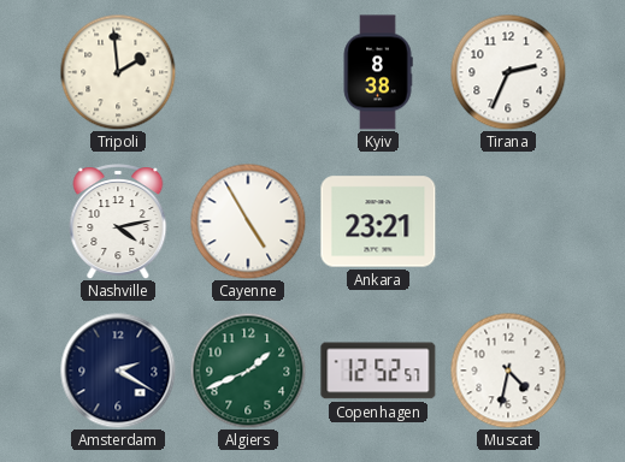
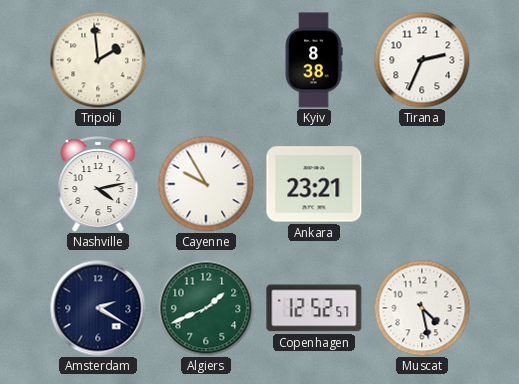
Cayenne: 4:55 -> 9:55
Muscat: 4:32 -> 4:28
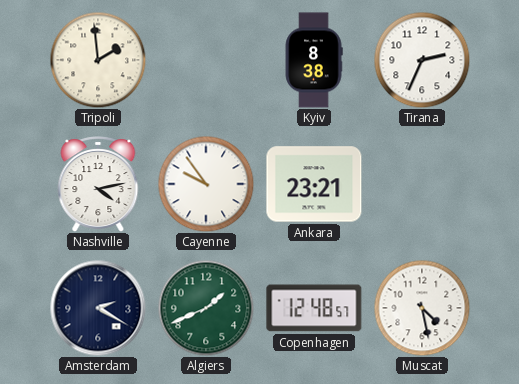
Cayenne: 9:55 -> 9:54
Copenhagen: 12:52 -> 12:48
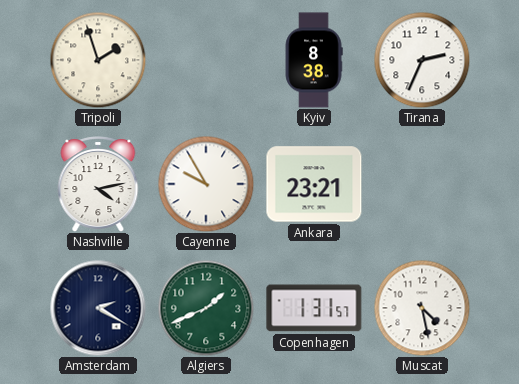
Tripoli: 1:59 -> 1:57
Cayenne: 9:54 -> 9:55
Copenhagen: 12:48 -> 1:31
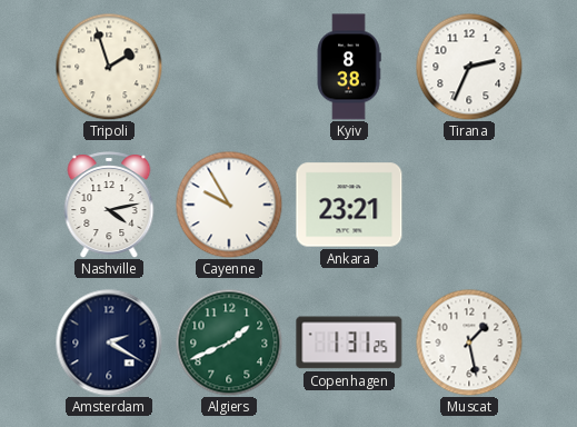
Copenhagen: 1:31:57 -> 1:31:25
Muscat: 4:28 -> 1:28
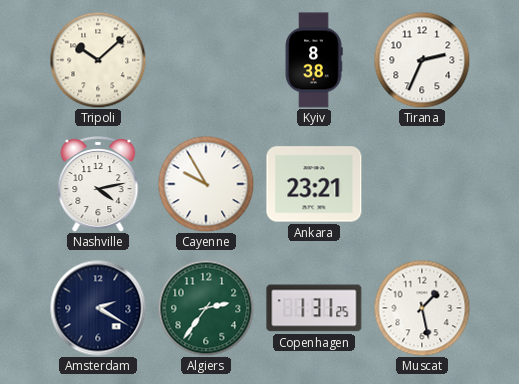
Tripoli: 1:57 -> 10:08
Algiers: 1:41 -> 2:36
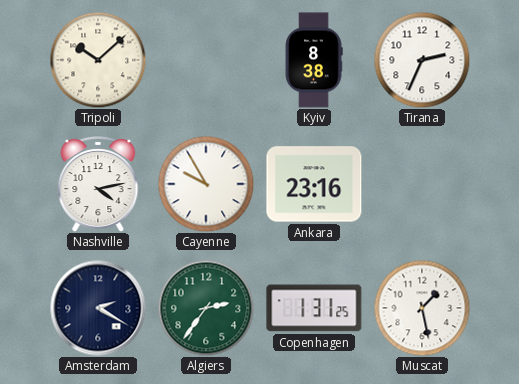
Ankara: 23:21 -> 23:16
